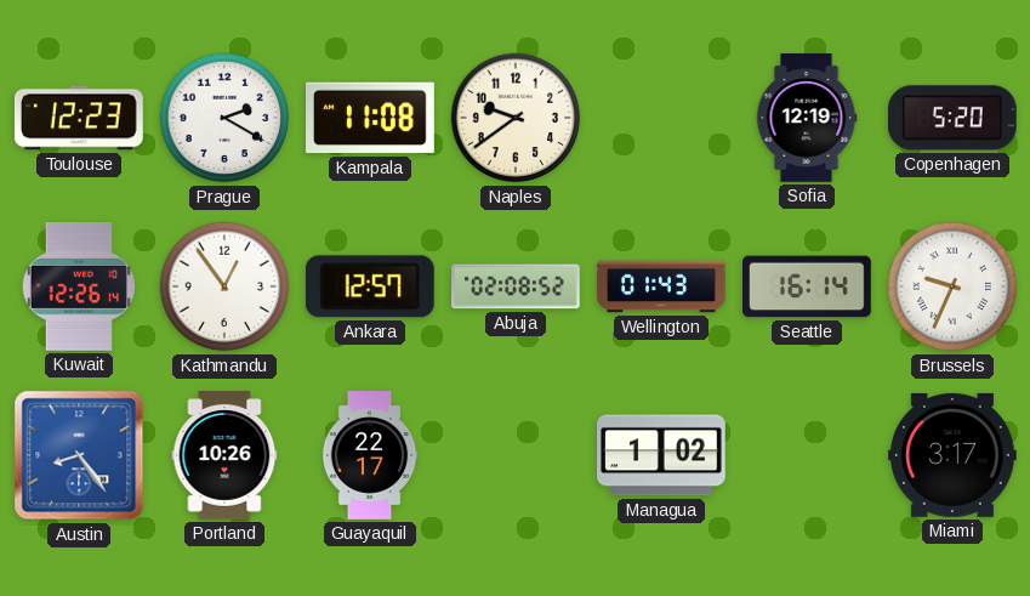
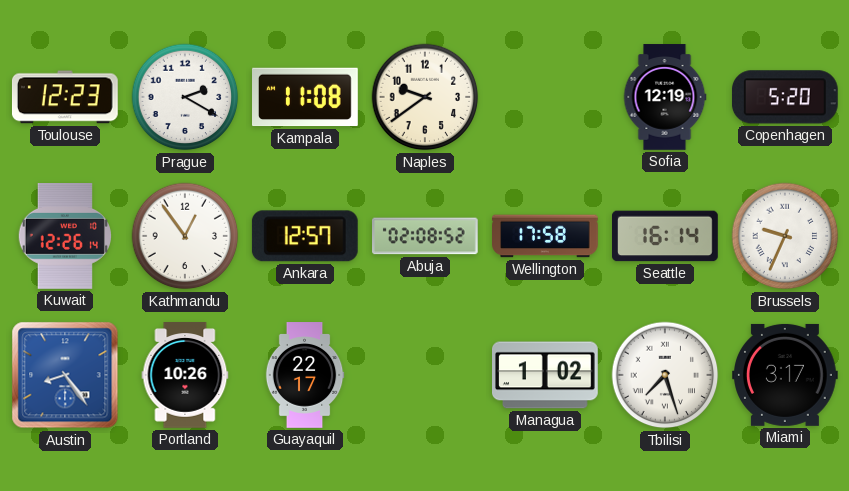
Wellington: 01:43 -> 17:58
Tbilisi: none -> 7:27
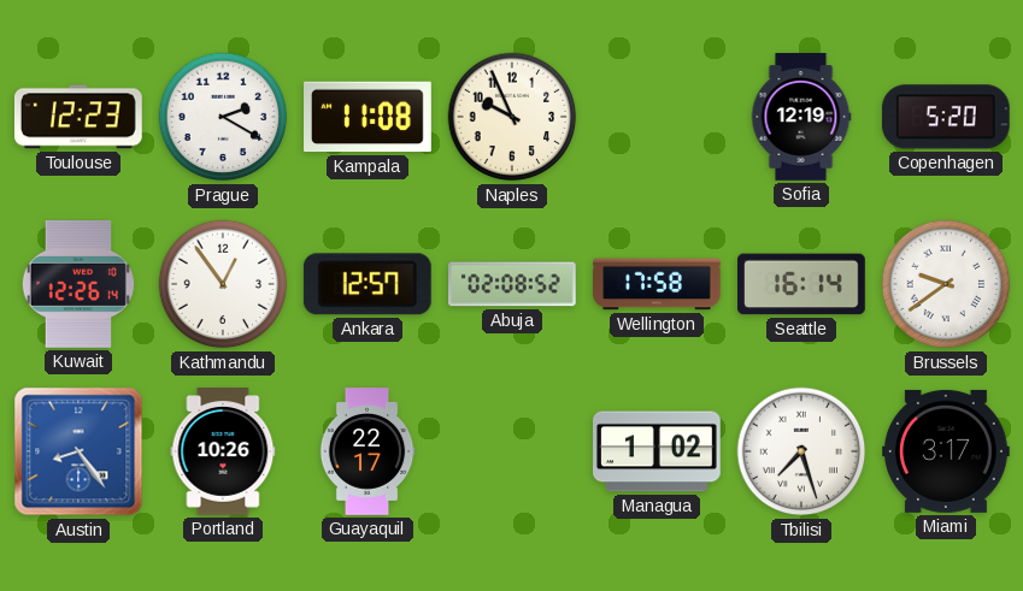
Naples: 9:39 -> 9:56
Brussels: 9:34 -> 9:39
